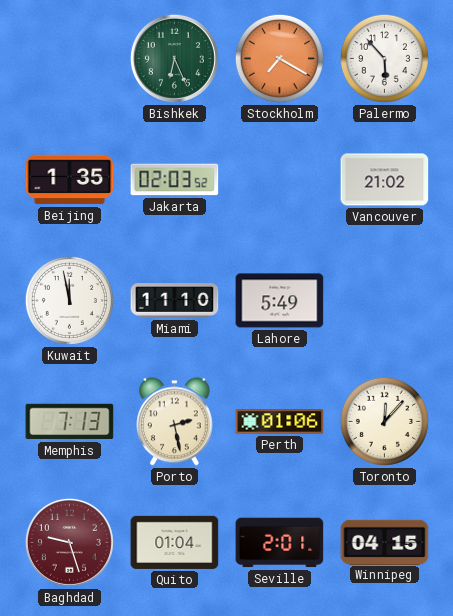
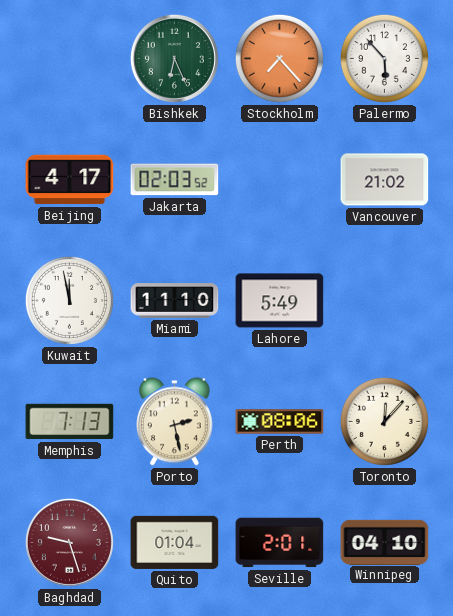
Stockholm: 7:20 -> 7:23
Beijing: 1:35 -> 4:17
Perth: 01:06 -> 08:06
Winnipeg: 04:15 -> 04:10
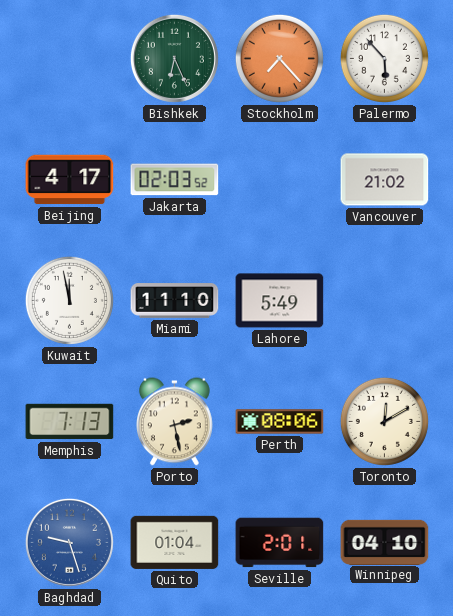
Toronto: 12:07 -> 12:10
Baghdad dial: burgundy -> blue
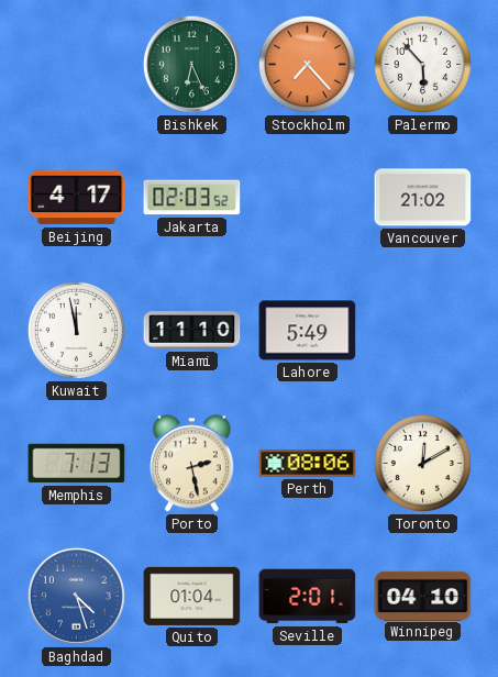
Baghdad: 9:27 -> 4:27
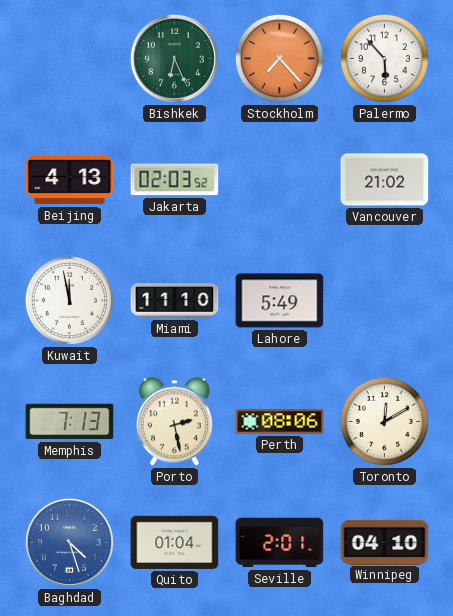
Beijing: 4:17 -> 4:13
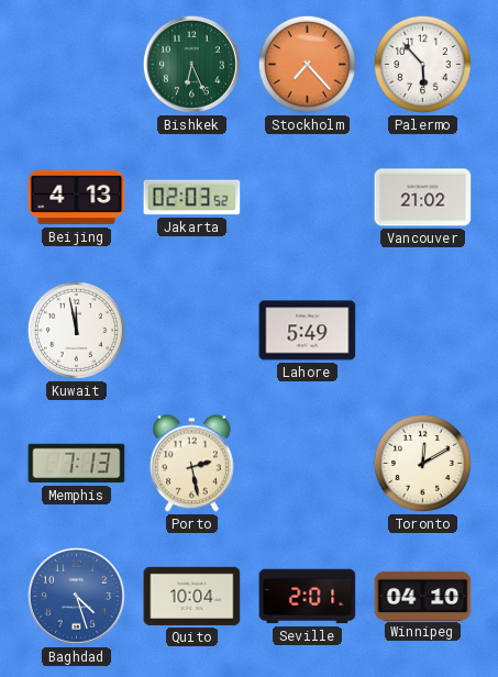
Miami: 11:10 -> none
Perth: 08:06 -> none
Quito: 01:04 -> 10:04
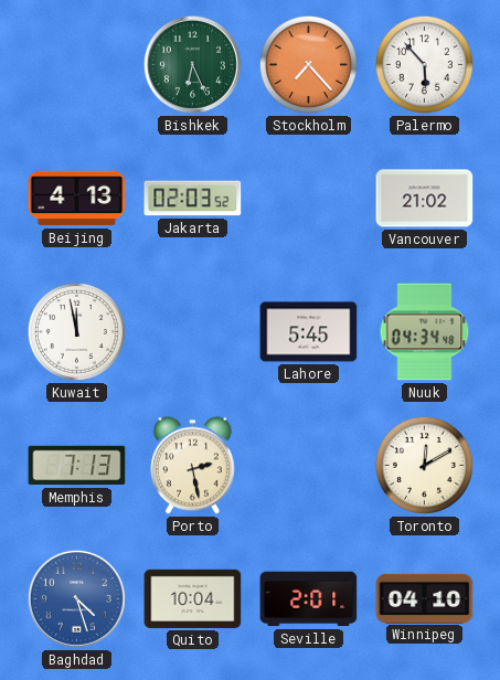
Lahore: 5:49 -> 5:45
Nuuk: none -> 04:34
